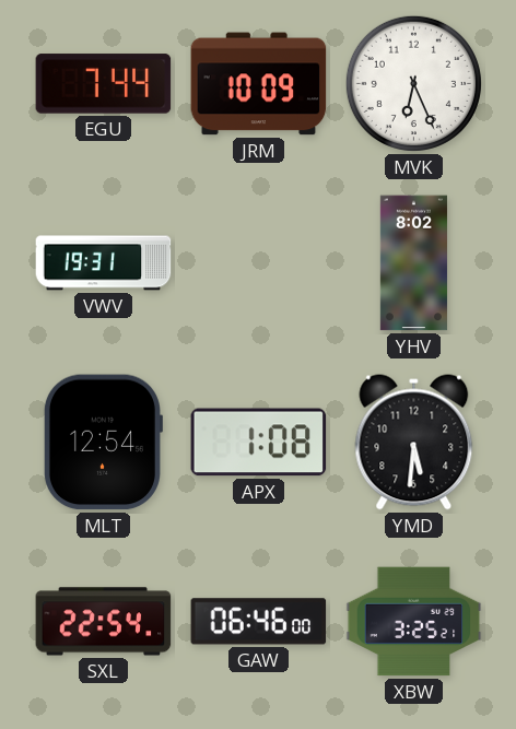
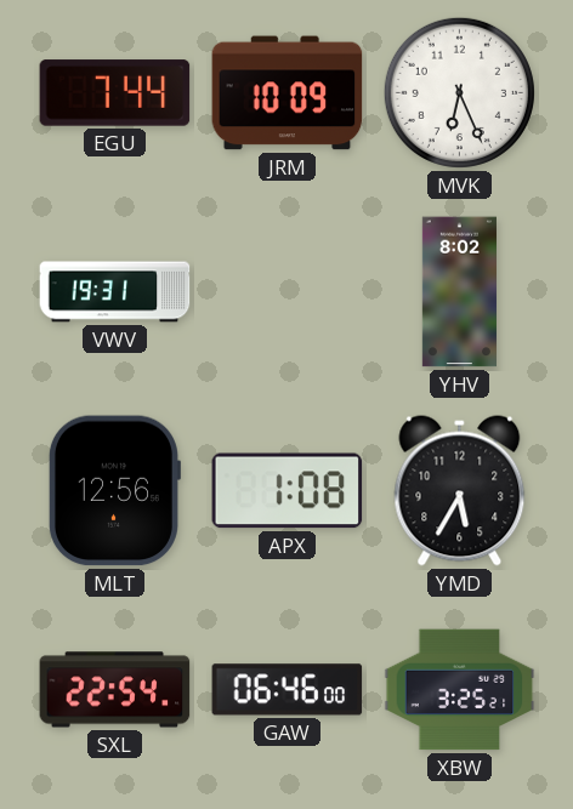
MLT: 12:54 -> 12:56
YMD: 5:31 -> 5:35
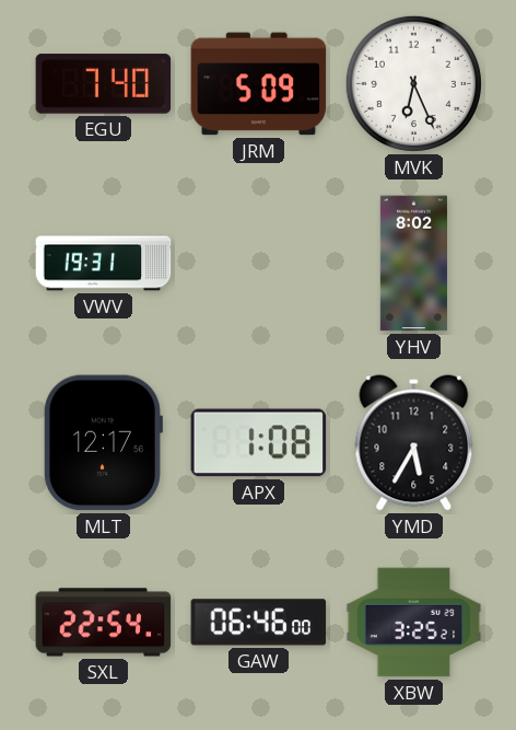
EGU: 7:44 -> 7:40
JRM: 10:09 -> 5:09
MLT: 12:56 -> 12:17
